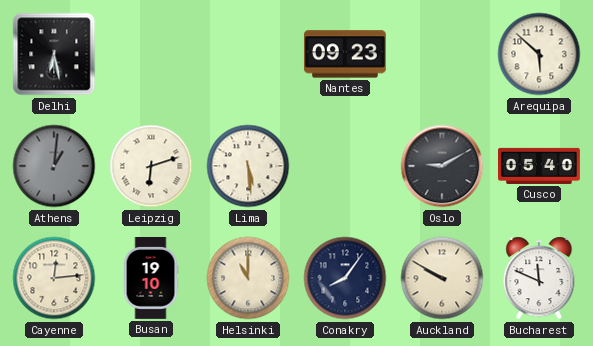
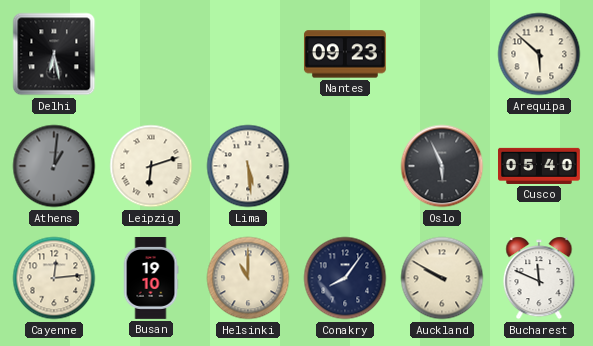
Oslo: 9:10 -> 5:56
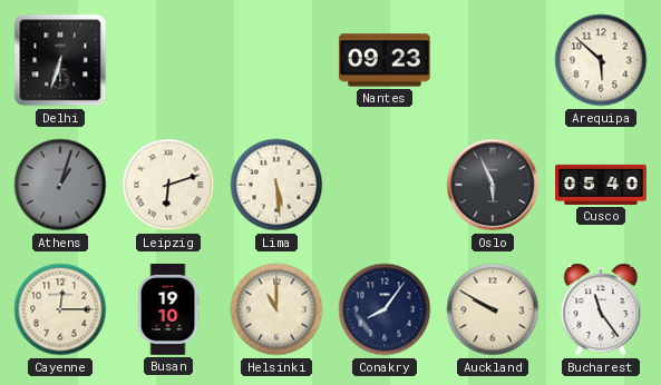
Delhi: 6:28 -> 6:33
Athens: 1:01 -> 1:03
Cayenne: 12:14 -> 12:15
Bucharest: 11:49 -> 11:24
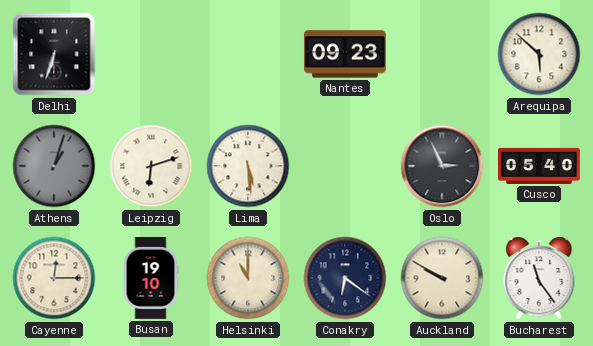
Oslo: 5:56 -> 2:56
Conakry: 8:06 -> 6:21
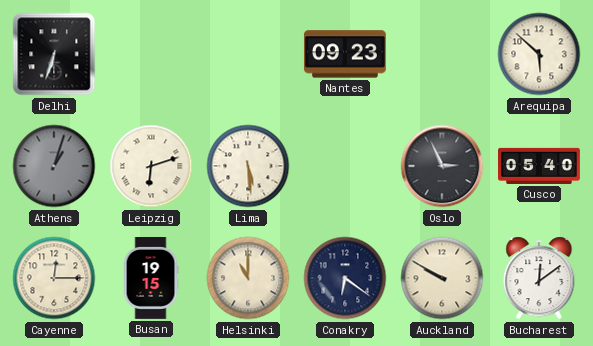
Busan: 19:10 -> 19:15
Bucharest: 11:24 -> 12:09
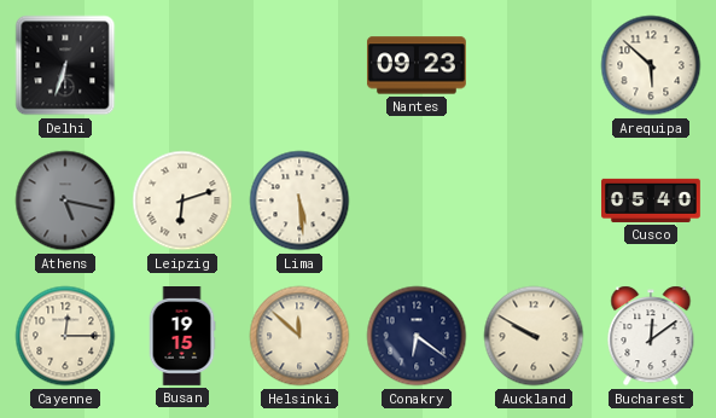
Athens: 1:03 -> 5:17
Oslo: 2:56 -> none
Helsinki: 11:00 -> 11:52
